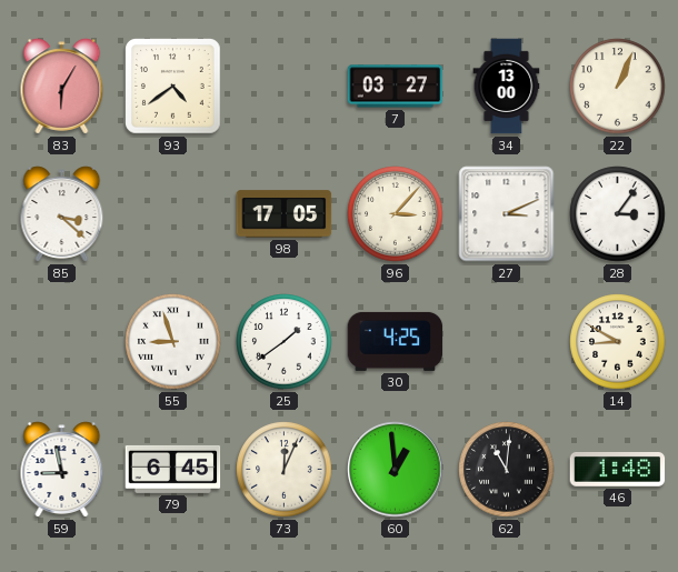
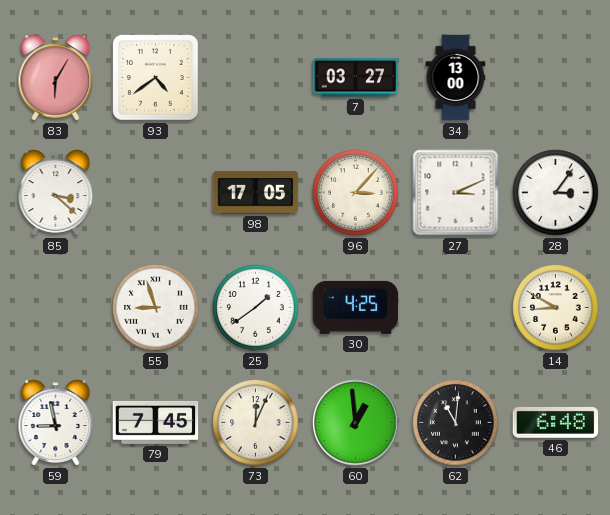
22: 1:04 -> none
79: 6:45 -> 7:45
46: 1:48 -> 6:48
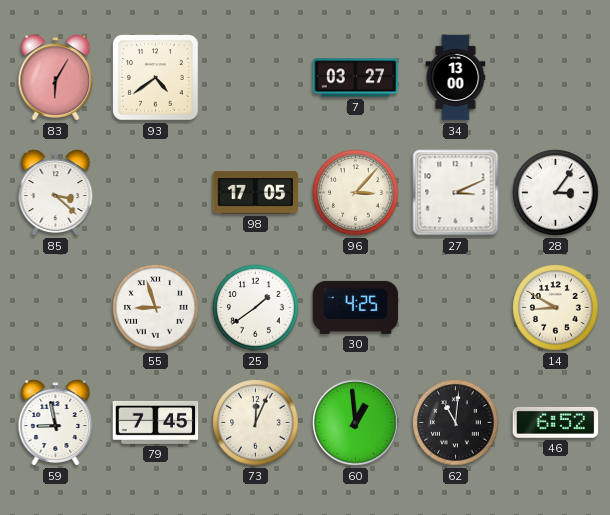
46: 6:48 -> 6:52
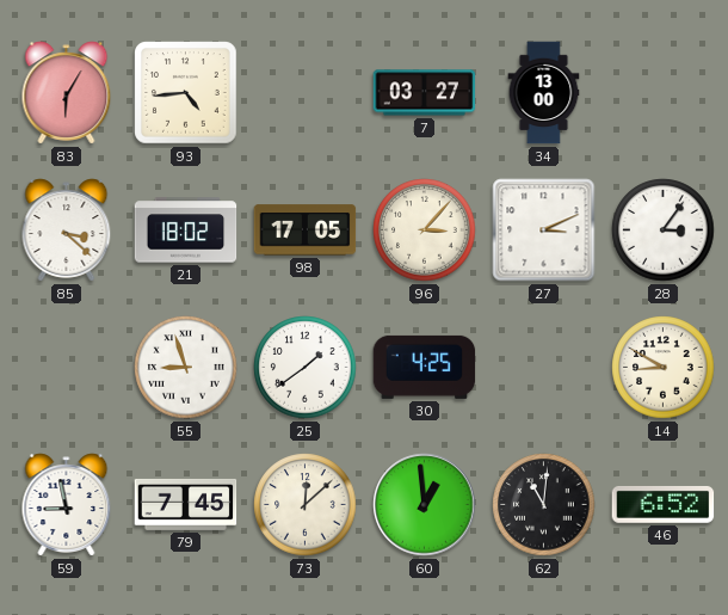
93: 4:39 -> 4:44
21: none -> 18:02
73: 12:04 -> 12:08
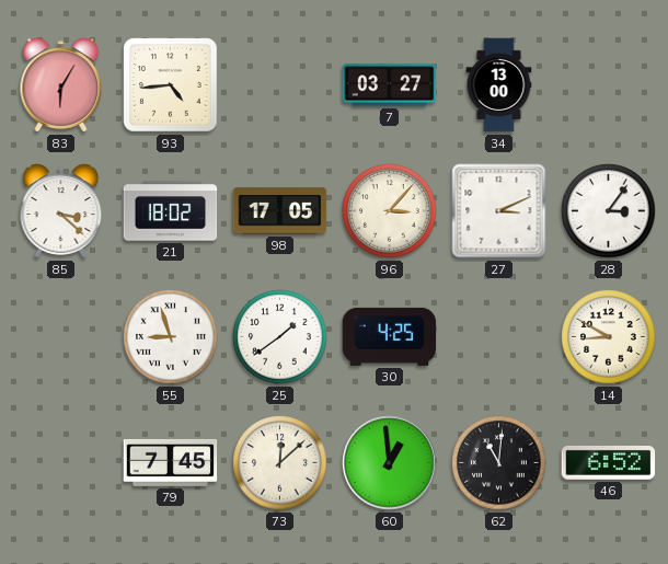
59: 8:58 -> none
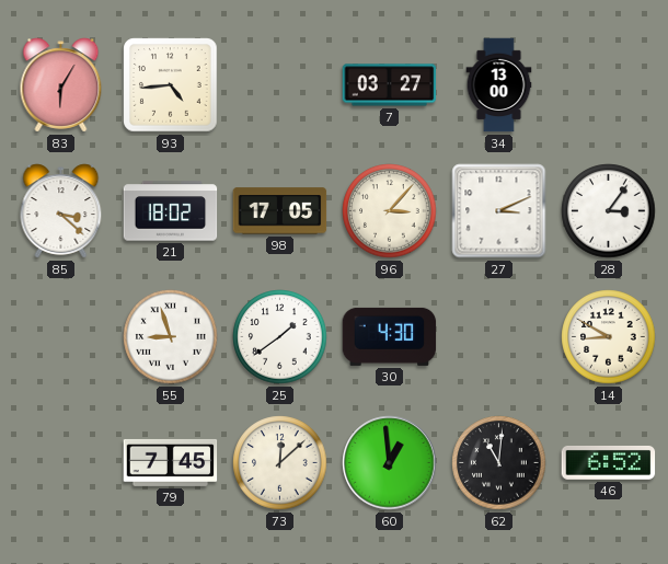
30: 4:25 -> 4:30
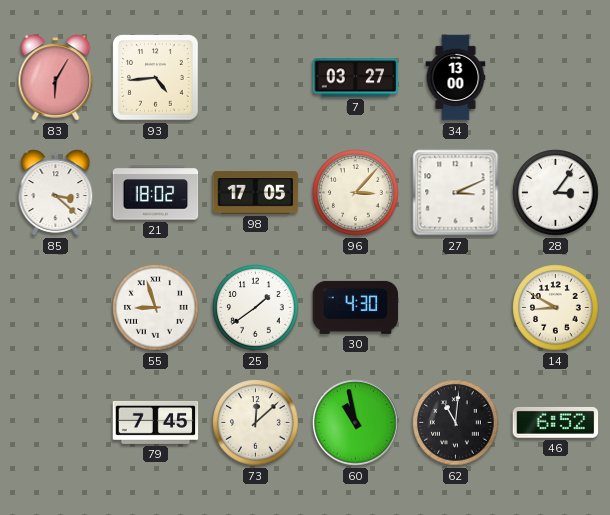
60: 12:59 -> 10:58
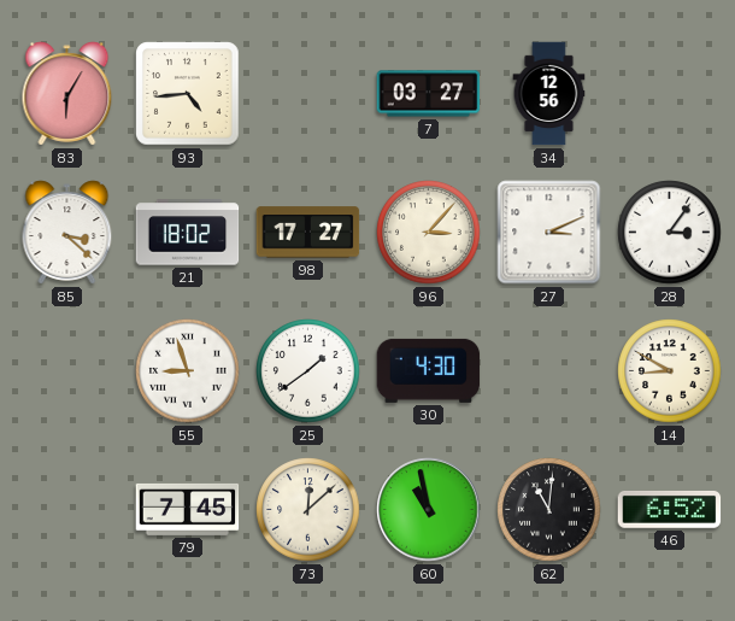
34: 13:00 -> 12:56
98: 17:05 -> 17:27
